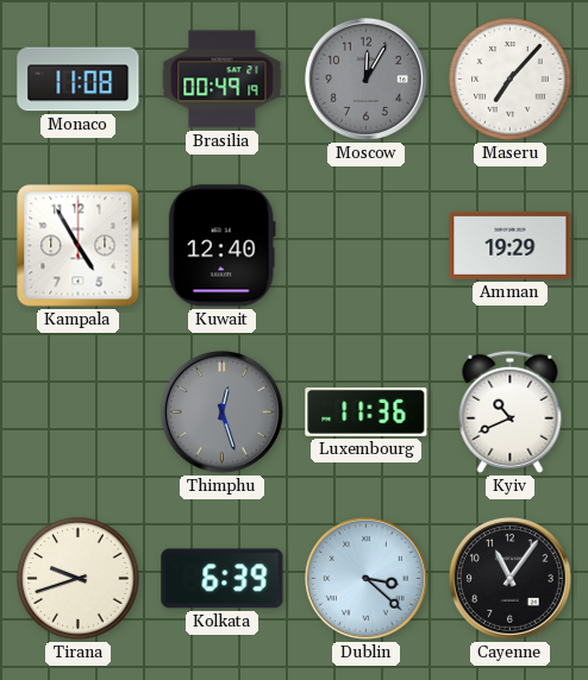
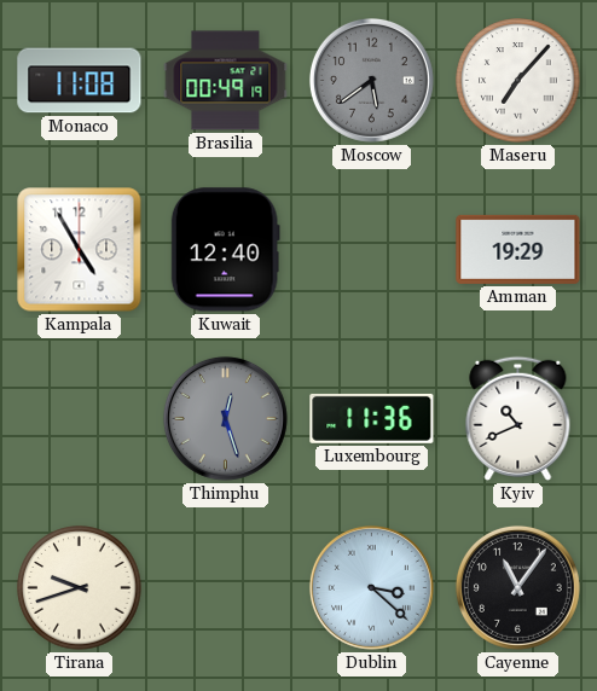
Moscow: 12:05 -> 5:39
Kolkata: 6:39 -> none
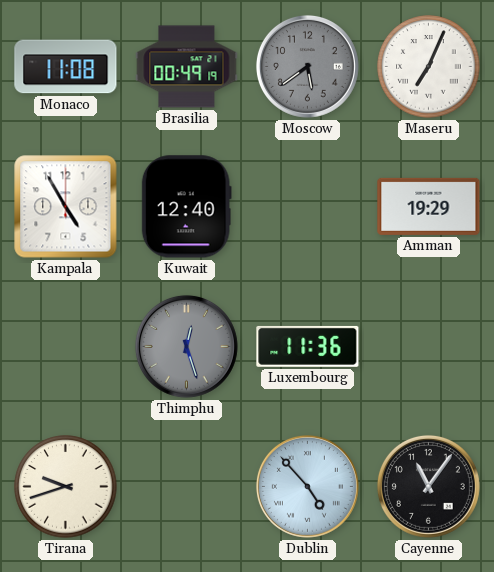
Maseru: 7:07 -> 7:04
Kyiv: 10:41 -> none
Dublin: 3:22 -> 4:53
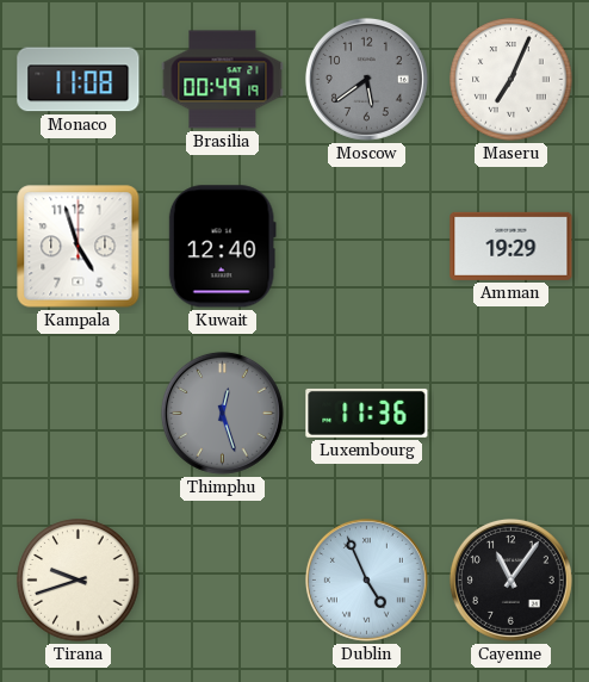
Kampala: 4:55 -> 4:57
Dublin: 4:53 -> 4:56
